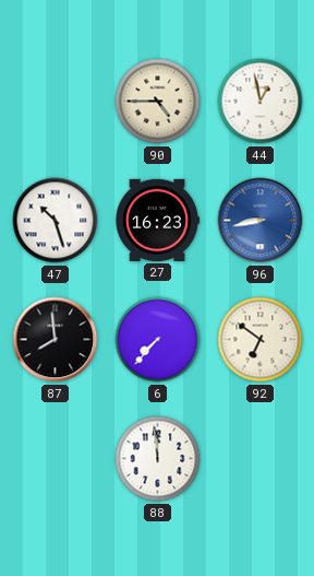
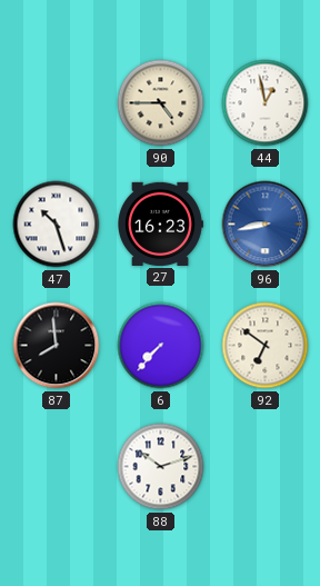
88: 11:59 -> 10:12
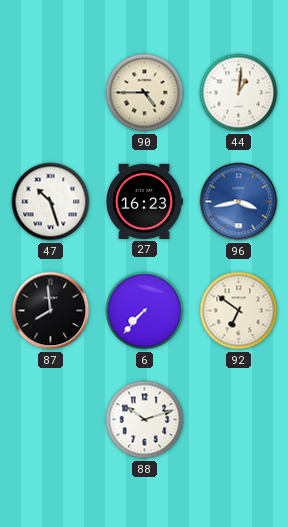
44: 12:58 -> 1:01
96: 8:43 -> 3:43
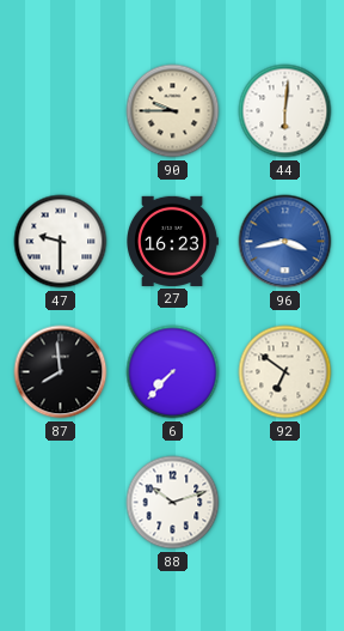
90: 4:45 -> 9:45
44: 1:01 -> 6:01
47: 10:27 -> 9:30
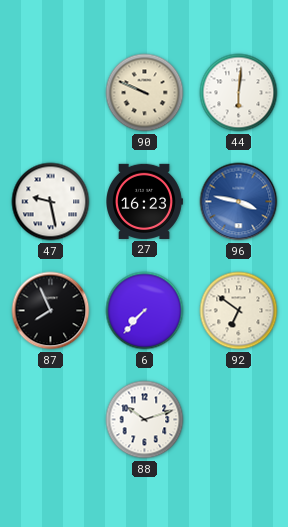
90: 9:45 -> 9:49
47: 9:30 -> 9:28
96: 3:43 -> 3:47
87: 7:59 -> 7:56
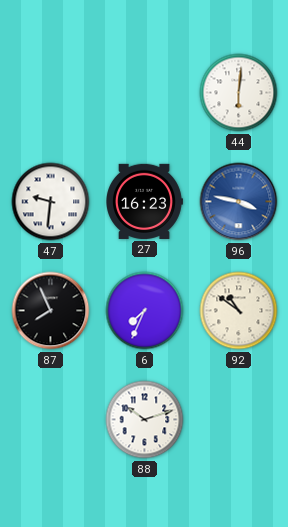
90: 9:49 -> none
47: 9:28 -> 9:31
6: 7:37 -> 7:34
92: 6:51 -> 10:51
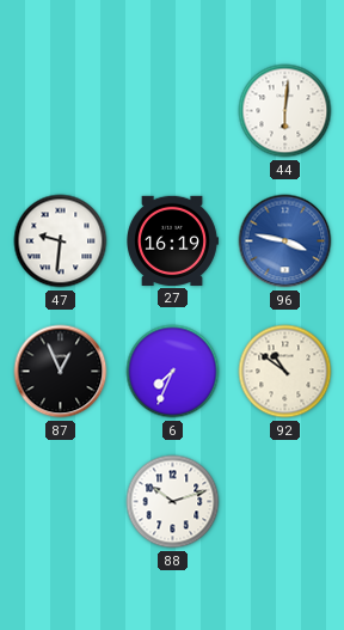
27: 16:23 -> 16:19
87: 7:56 -> 12:56
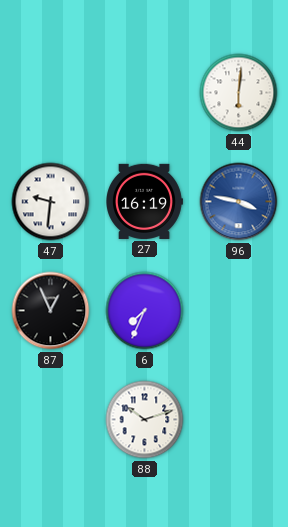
92: 10:51 -> none
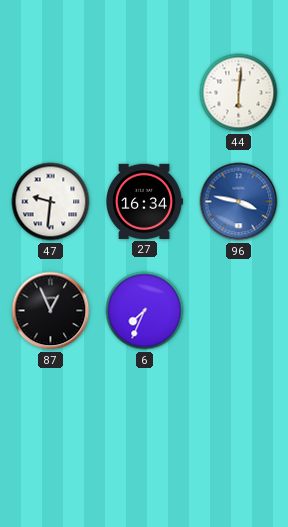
27: 16:19 -> 16:34
88: 10:12 -> none
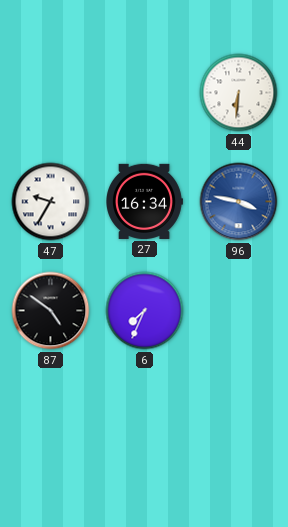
44: 6:01 -> 6:31
47: 9:31 -> 9:35
87: 12:56 -> 4:51
